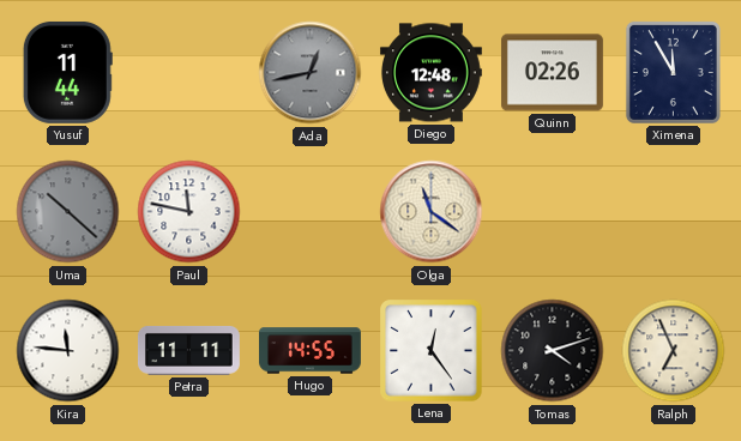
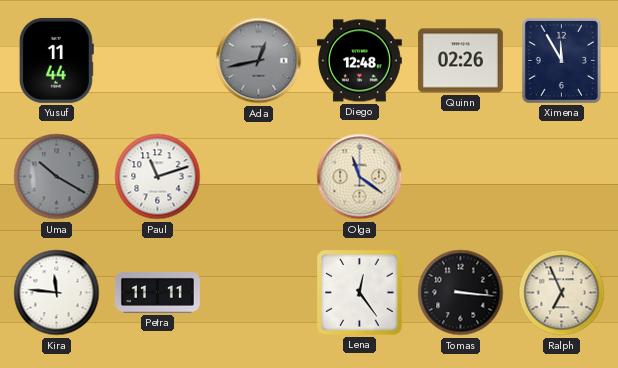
Uma: 10:22 -> 10:20
Paul: 11:47 -> 11:12
Hugo: 14:55 -> none
Tomas: 4:12 -> 3:16
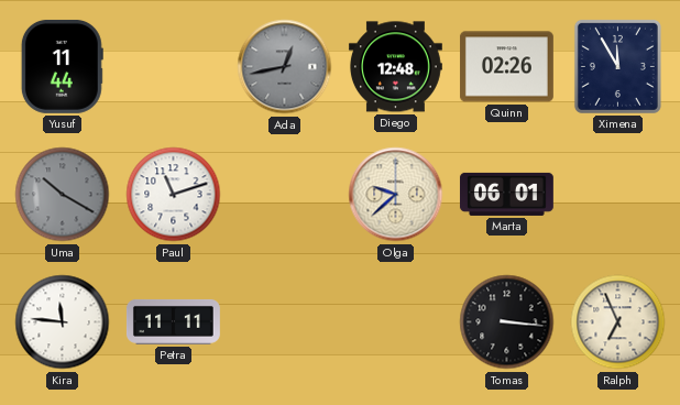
Olga: 11:21 -> 9:38
Marta: none -> 06:01
Lena: 12:24 -> none
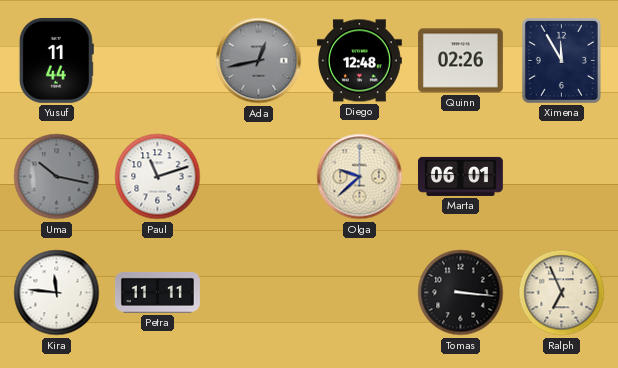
Uma: 10:20 -> 10:17
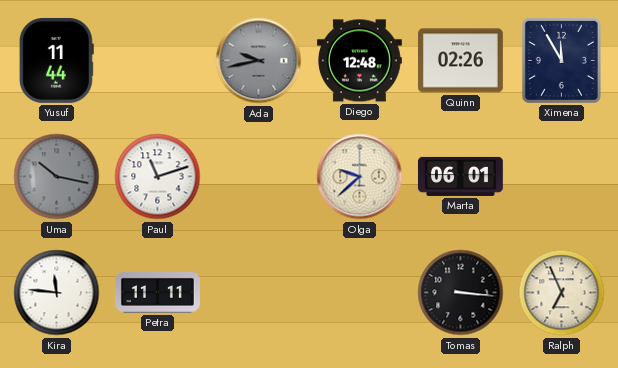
Ada: 12:43 -> 9:43
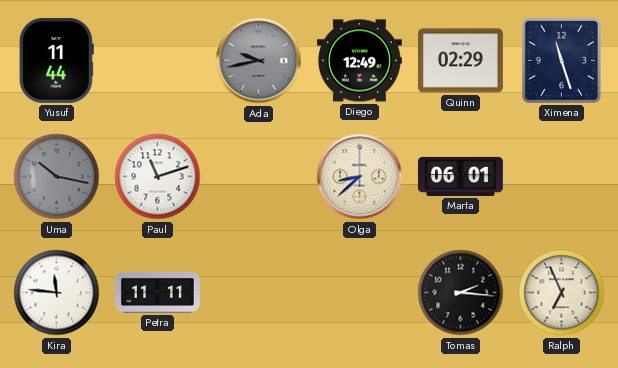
Diego: 12:48 -> 12:49
Quinn: 02:26 -> 02:29
Ximena: 11:55 -> 11:27
Olga: 9:38 -> 8:38
Tomas: 3:16 -> 2:16
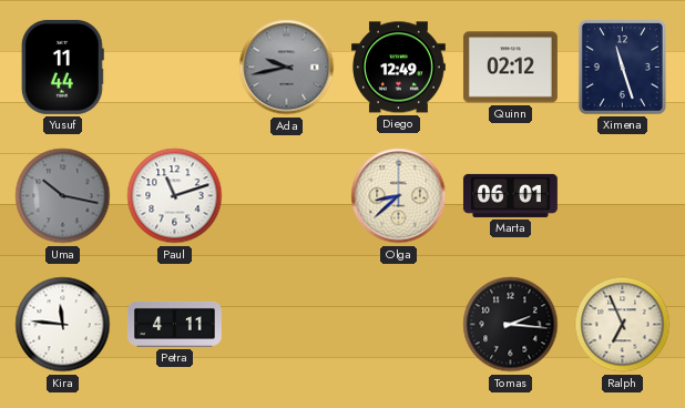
Quinn: 02:29 -> 02:12
Petra: 11:11 -> 4:11
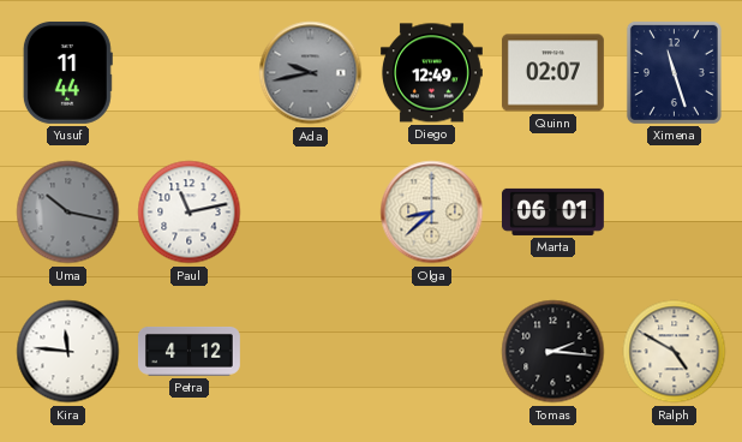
Quinn: 02:12 -> 02:07
Paul: 11:12 -> 11:13
Petra: 4:11 -> 4:12
Ralph: 6:56 -> 4:50
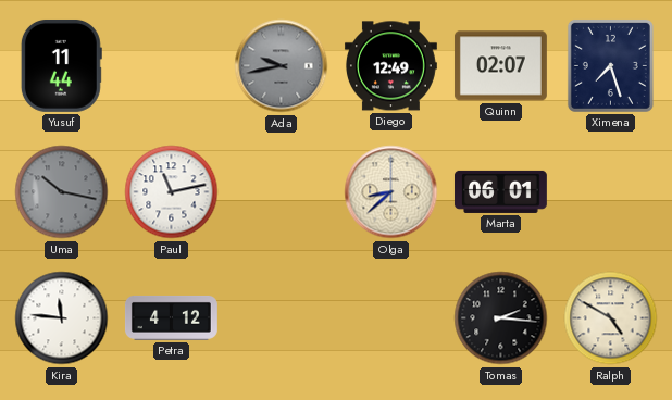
Ximena: 11:27 -> 7:27
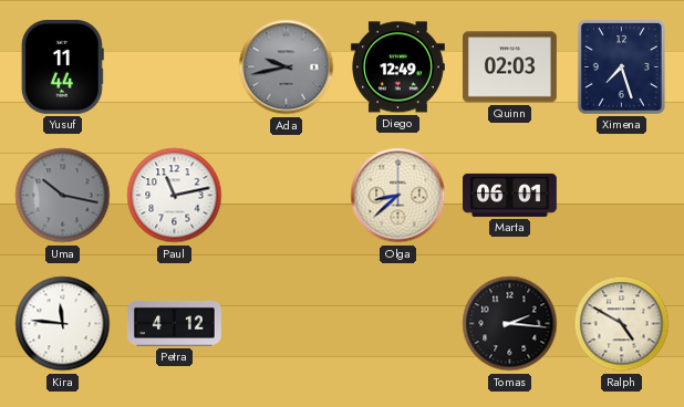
Quinn: 02:07 -> 02:03
